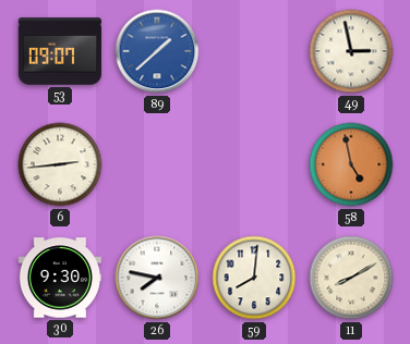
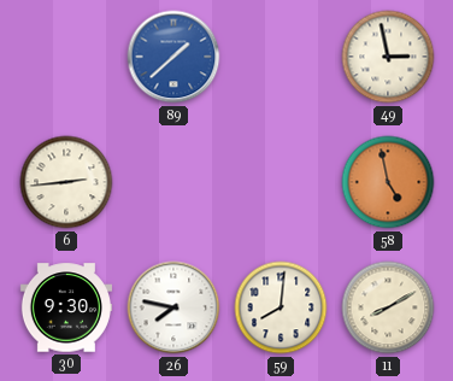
53: 09:07 -> none
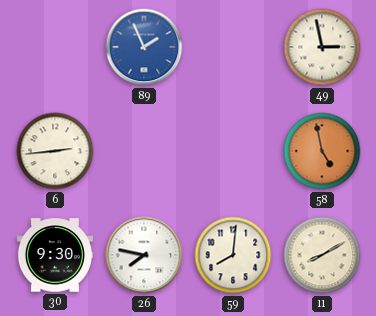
89: 1:38 -> 1:56
